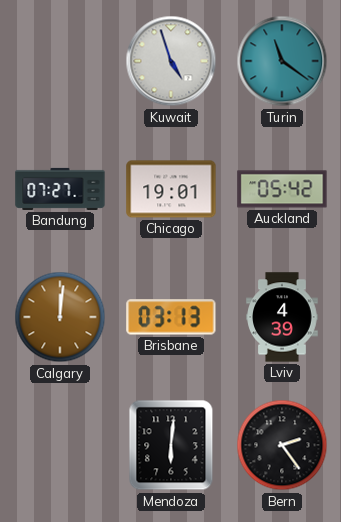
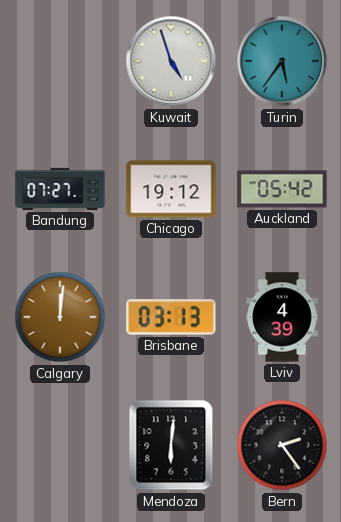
Turin: 11:21 -> 5:36
Chicago: 19:01 -> 19:12
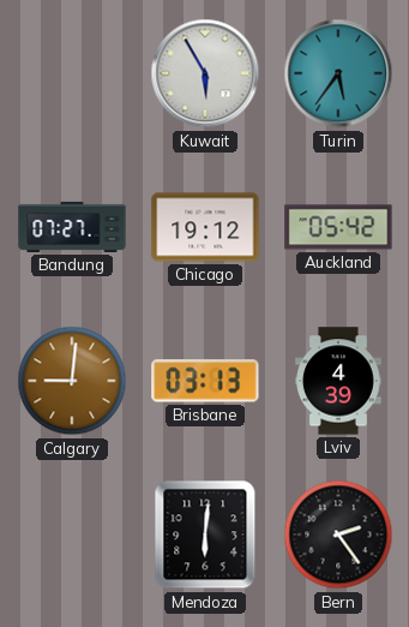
Kuwait: 4:57 -> 5:55
Calgary: 12:01 -> 9:01
